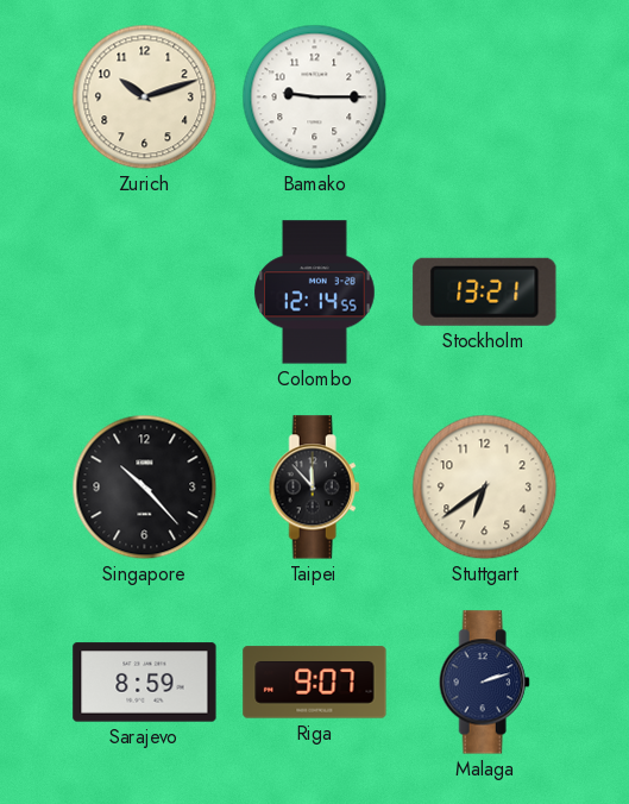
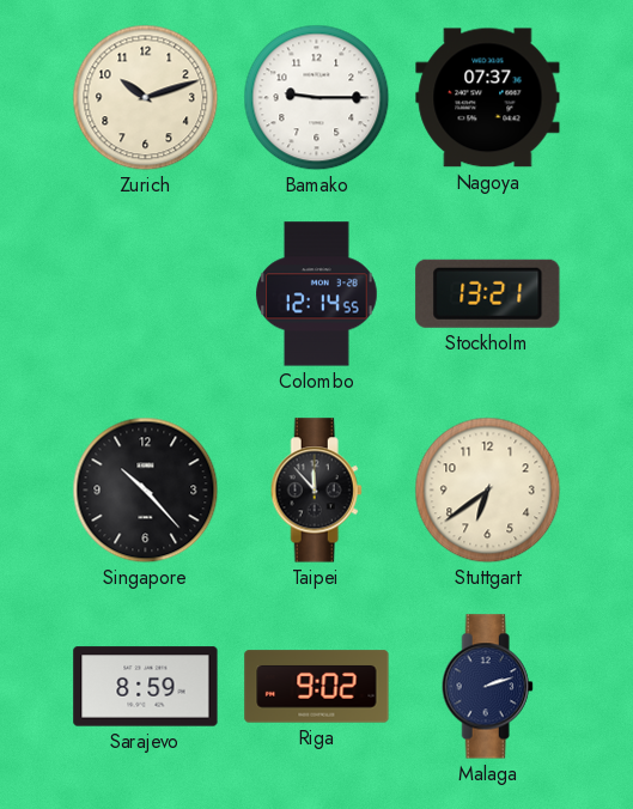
Nagoya: none -> 07:37
Riga: 9:07 -> 9:02
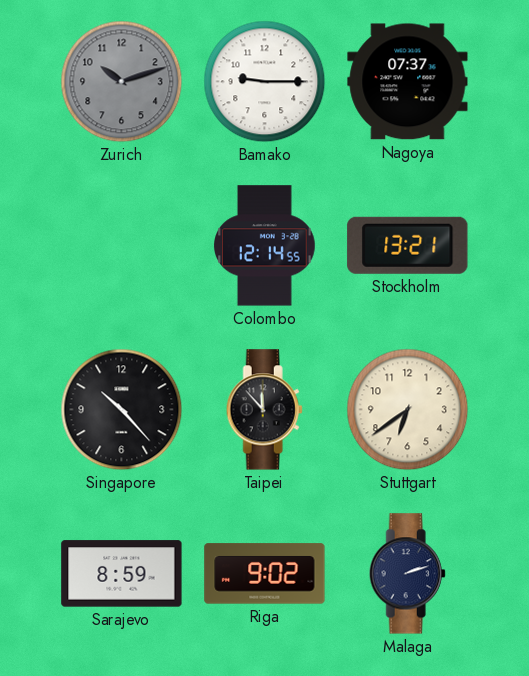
Zurich dial: cream -> grey
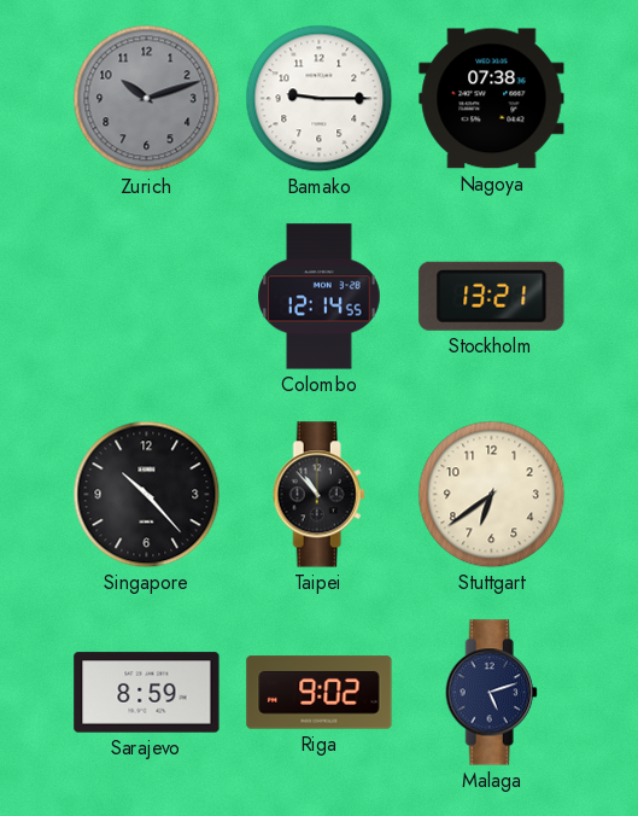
Nagoya: 07:37 -> 07:38
Taipei: 11:53 -> 10:53
Malaga: 2:12 -> 5:12
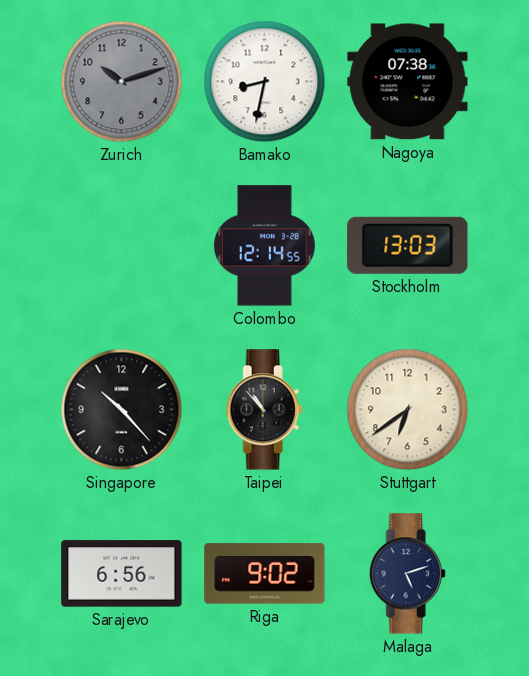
Bamako: 9:15 -> 8:32
Stockholm: 13:21 -> 13:03
Sarajevo: 8:59 -> 6:56
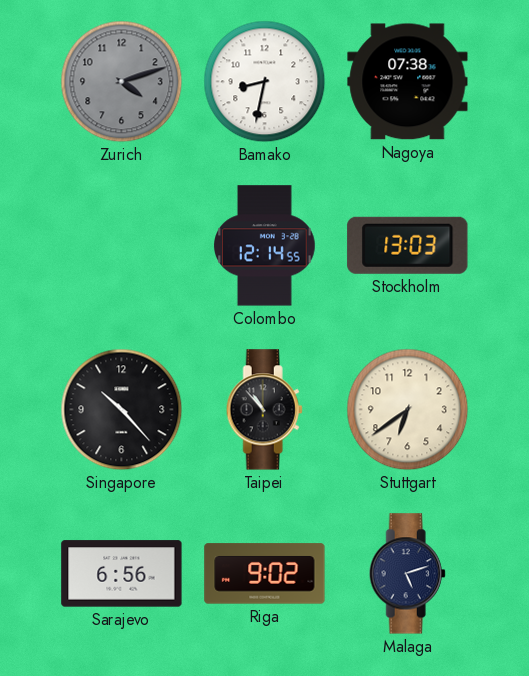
Zurich: 10:12 -> 4:12
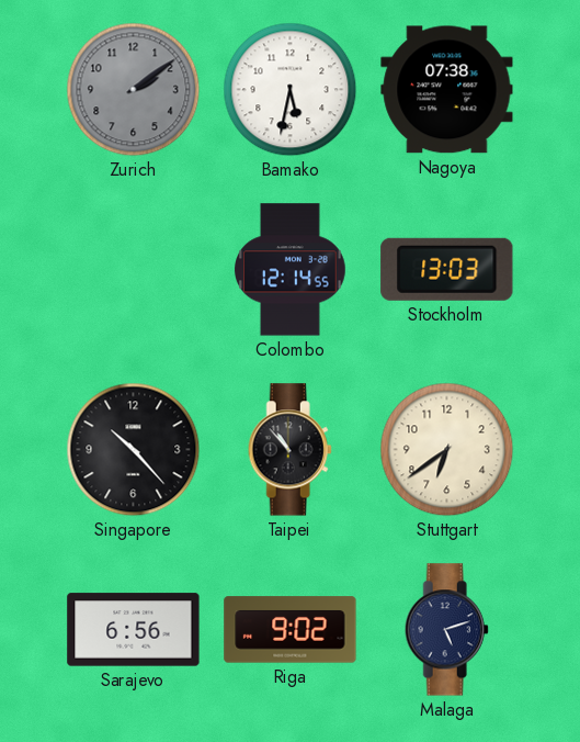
Zurich: 4:12 -> 2:09
Bamako: 8:32 -> 5:32
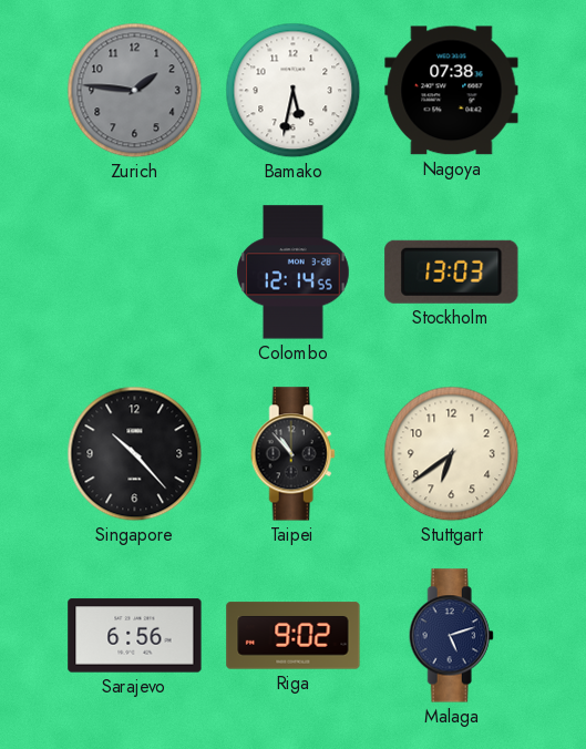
Zurich: 2:09 -> 1:46
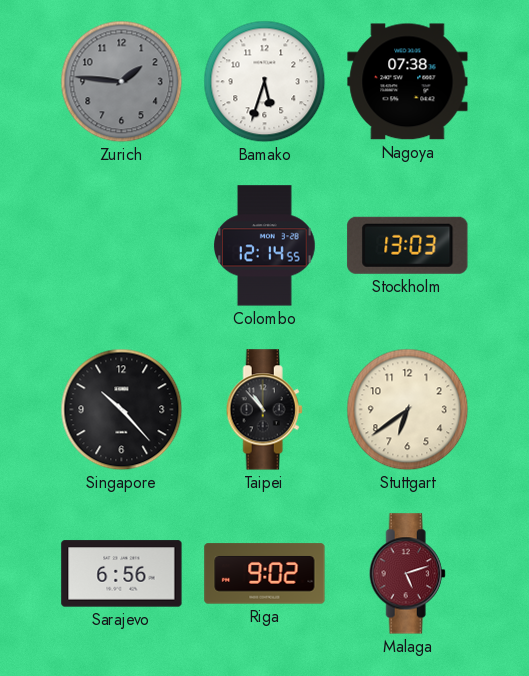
Bamako: 5:32 -> 5:33
Malaga dial: navy -> burgundy
